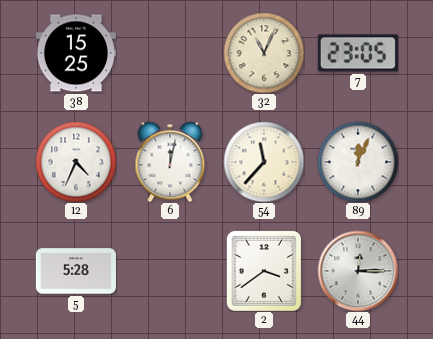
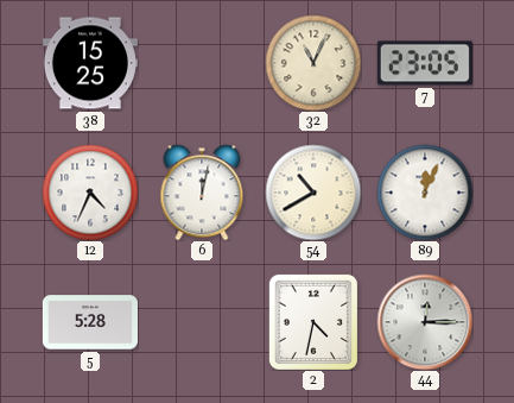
54: 11:37 -> 10:40
2: 3:39 -> 4:32
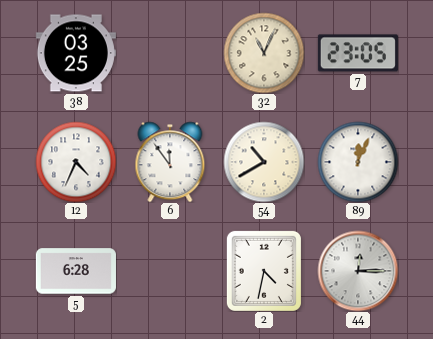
38: 15:25 -> 03:25
6: 12:02 -> 11:54
5: 5:28 -> 6:28
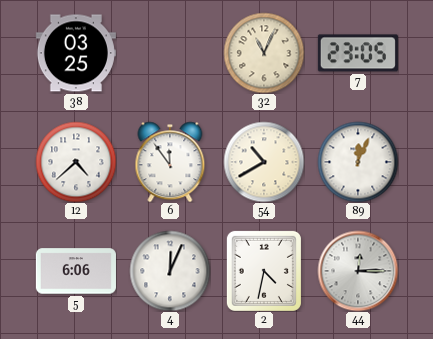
12: 4:34 -> 4:38
5: 6:28 -> 6:06
4: none -> 12:04
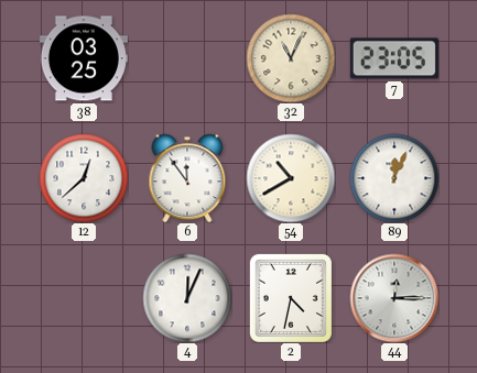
12: 4:38 -> 12:38
5: 6:06 -> none
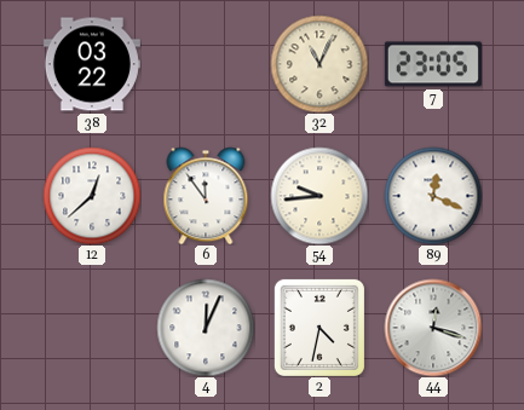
38: 03:25 -> 03:22
54: 10:40 -> 9:44
89: 12:04 -> 12:19
44: 12:15 -> 12:18
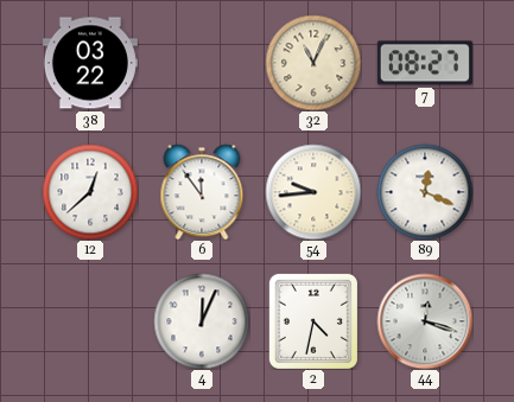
7: 23:05 -> 08:27
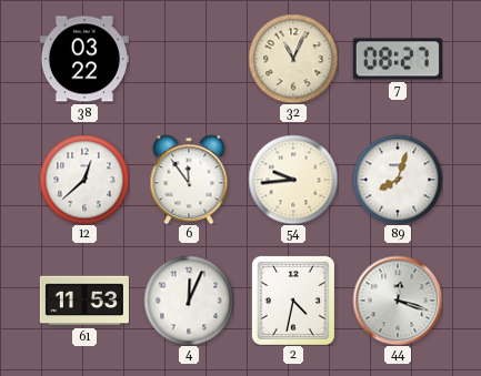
89: 12:19 -> 8:03
61: none -> 11:53
